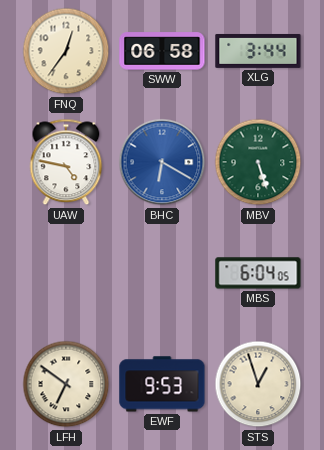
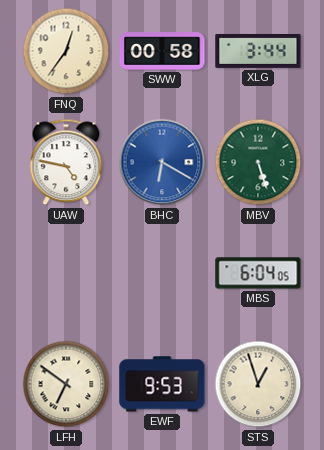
SWW: 06:58 -> 00:58
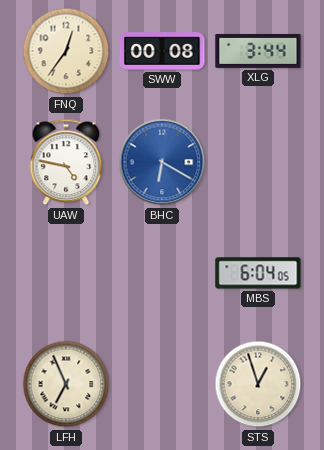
SWW: 00:58 -> 00:08
MBV: 5:27 -> none
LFH: 6:51 -> 6:56
EWF: 9:53 -> none
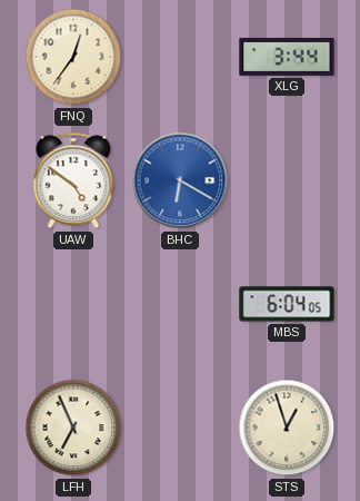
SWW: 00:08 -> none
UAW: 4:47 -> 4:51
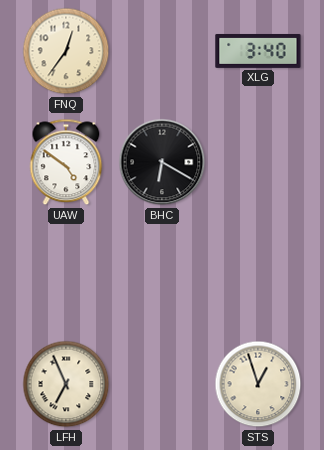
XLG: 3:44 -> 3:40
BHC dial: blue -> black
MBS: 6:04 -> none
